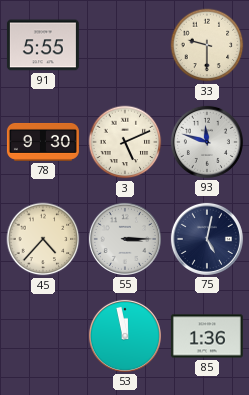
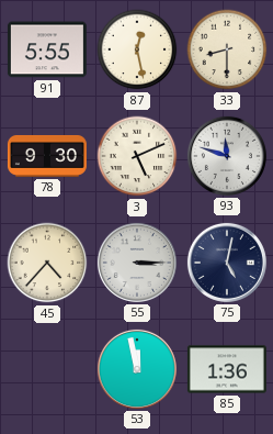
87: none -> 12:28
33: 9:30 -> 8:30
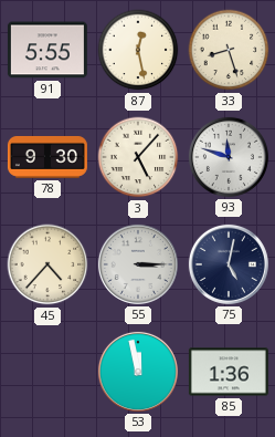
33: 8:30 -> 8:27
3: 5:11 -> 5:07
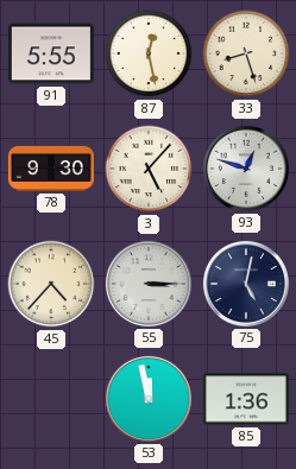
93: 11:48 -> 12:48
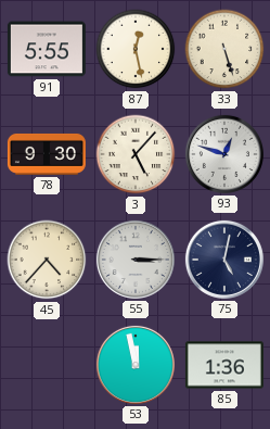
33: 8:27 -> 5:27
